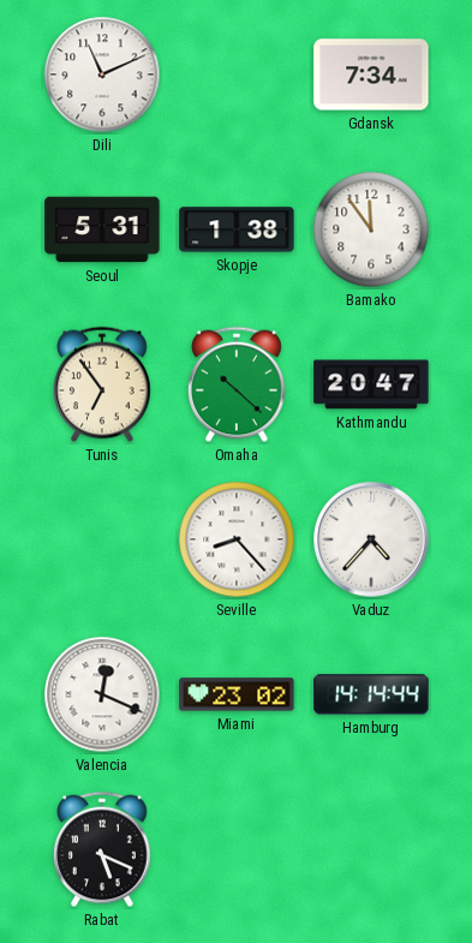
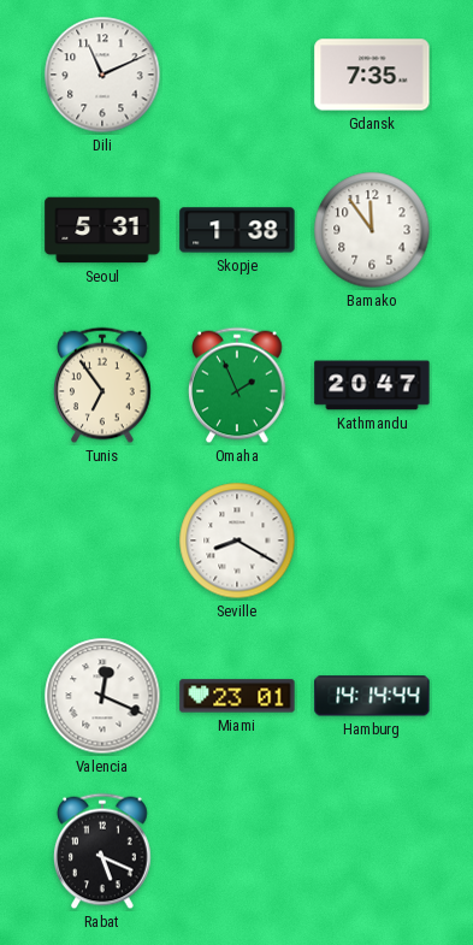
Gdansk: 7:34 -> 7:35
Omaha: 10:22 -> 1:56
Seville: 8:23 -> 8:20
Vaduz: 4:37 -> none
Miami: 23:02 -> 23:01
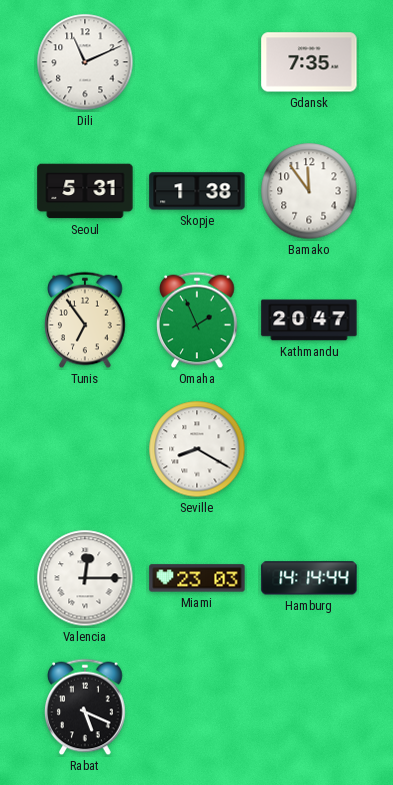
Valencia: 12:19 -> 12:15
Miami: 23:01 -> 23:03
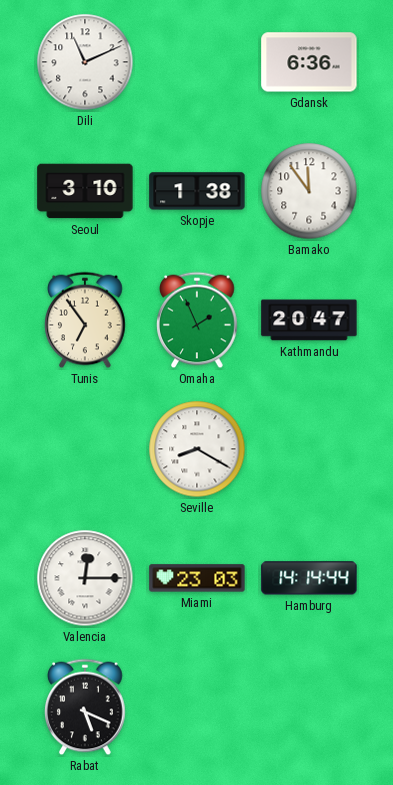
Gdansk: 7:35 -> 6:36
Seoul: 5:31 -> 3:10
